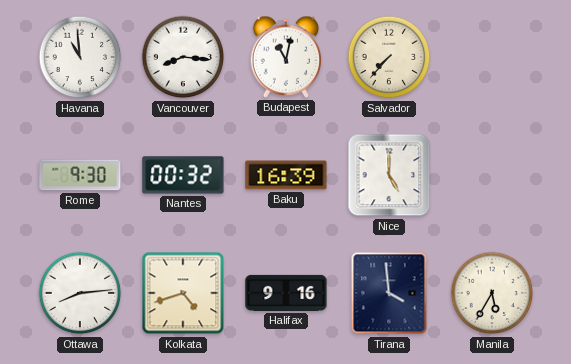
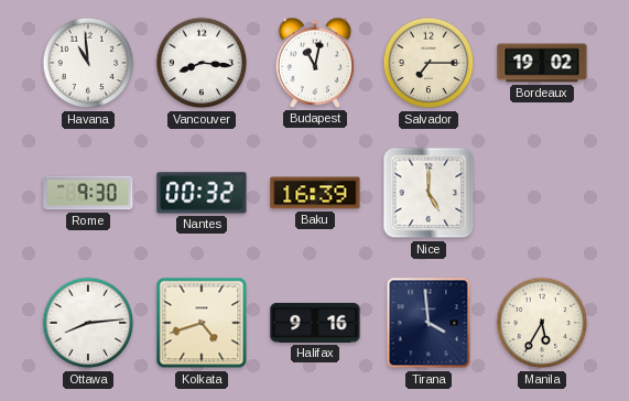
Salvador: 7:37 -> 7:15
Bordeaux: none -> 19:02
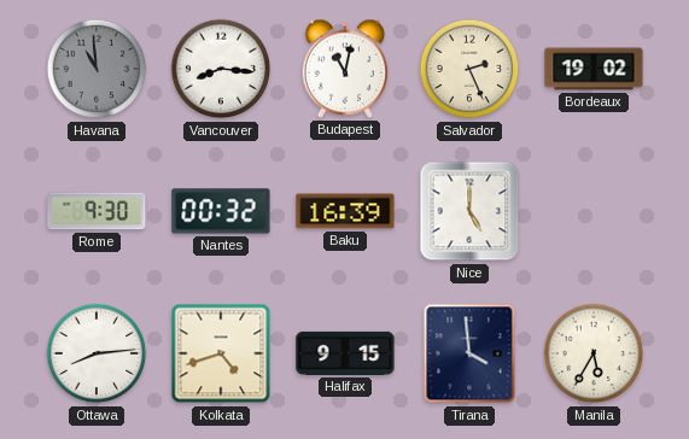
Havana dial: white -> grey
Salvador: 7:15 -> 2:26
Halifax: 9:16 -> 9:15
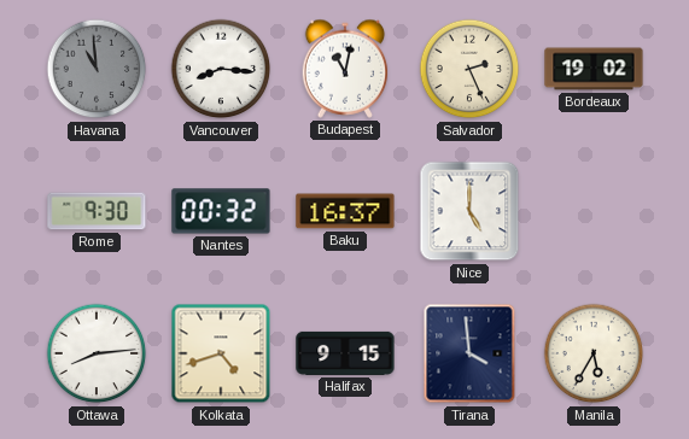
Baku: 16:39 -> 16:37
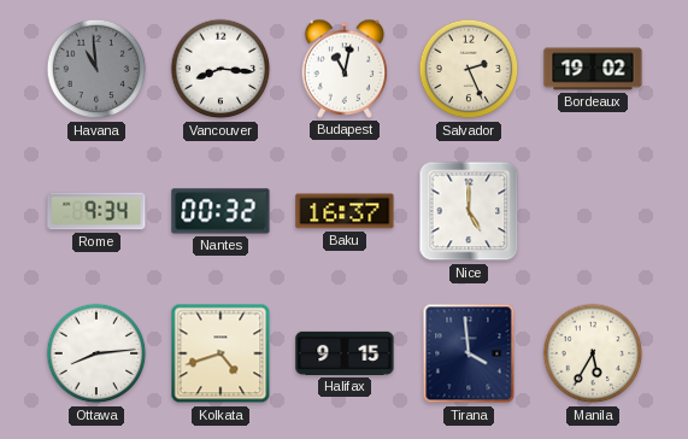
Rome: 9:30 -> 9:34
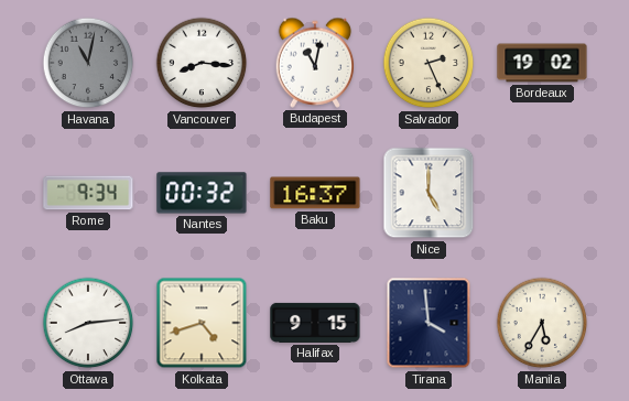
Havana: 10:59 -> 11:02
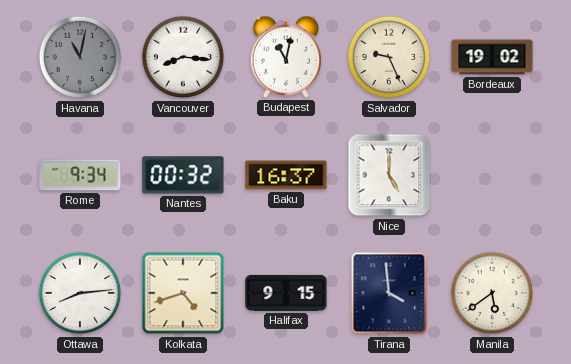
Salvador: 2:26 -> 9:26
Manila: 5:35 -> 5:39
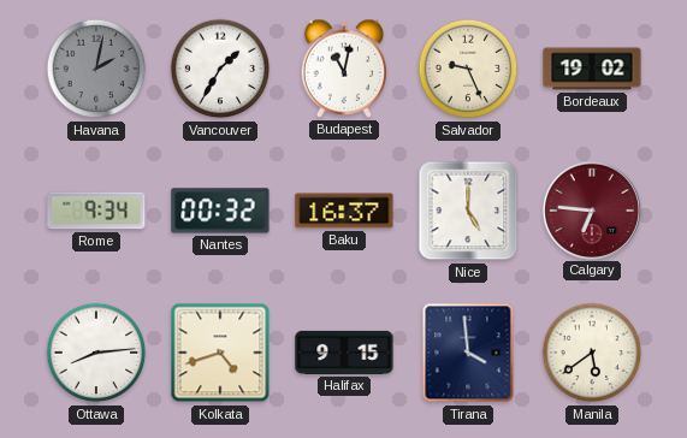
Havana: 11:02 -> 2:02
Vancouver: 8:16 -> 1:35
Calgary: none -> 6:46
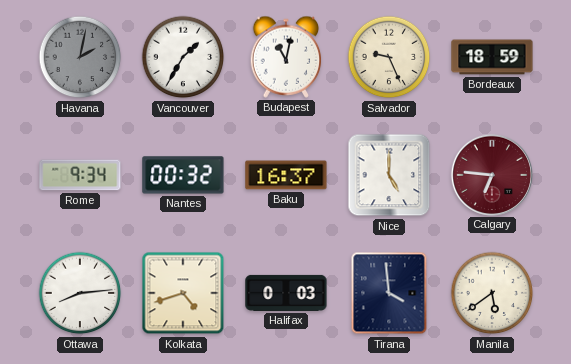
Bordeaux: 19:02 -> 18:59
Halifax: 9:15 -> 0:03
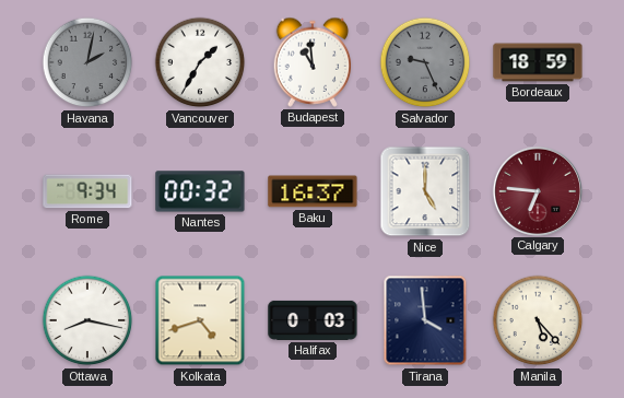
Budapest: 11:02 -> 10:59
Salvador dial: cream -> grey
Ottawa: 8:14 -> 8:17
Manila: 5:39 -> 5:23
